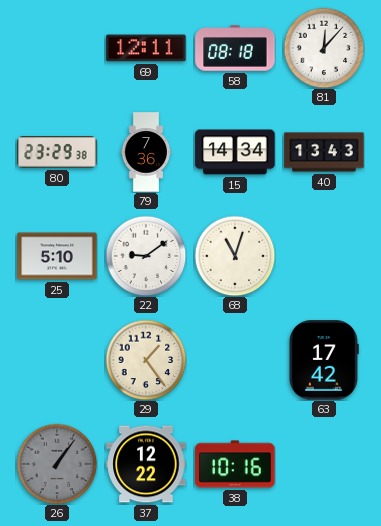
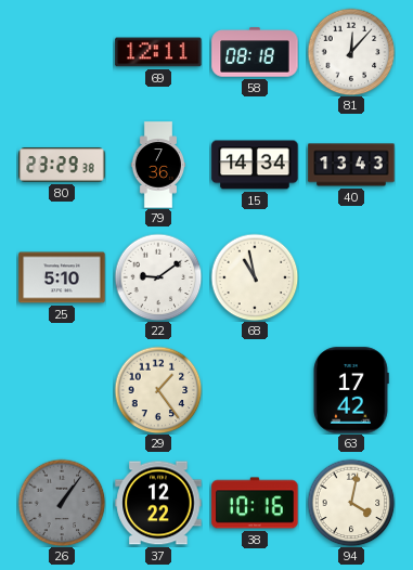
68: 11:03 -> 10:58
94: none -> 4:02
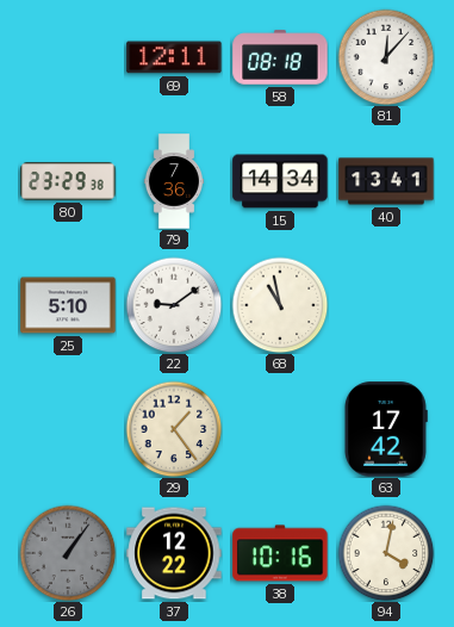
40: 13:43 -> 13:41
